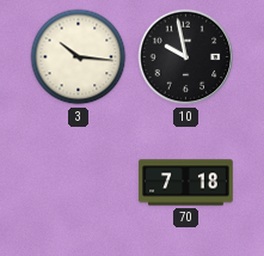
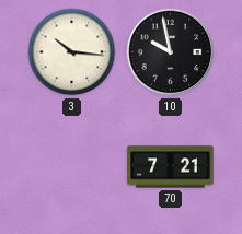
70: 7:18 -> 7:21
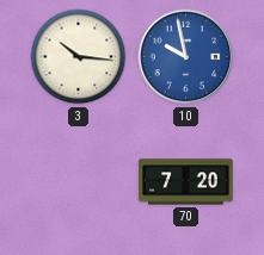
10 dial: black -> blue
70: 7:21 -> 7:20
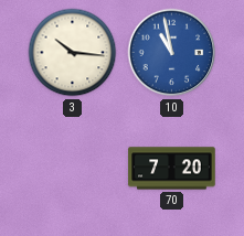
10: 9:58 -> 10:58
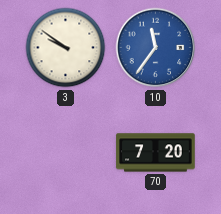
3: 10:16 -> 9:51
10: 10:58 -> 11:36
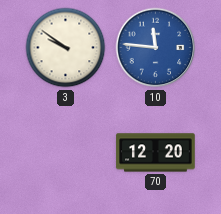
10: 11:36 -> 11:46
70: 7:20 -> 12:20
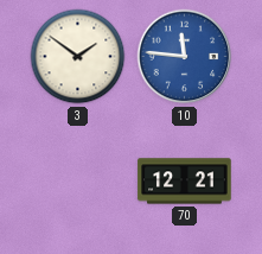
3: 9:51 -> 1:51
70: 12:20 -> 12:21
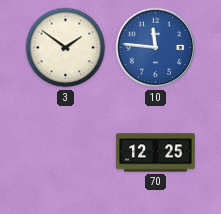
70: 12:21 -> 12:25
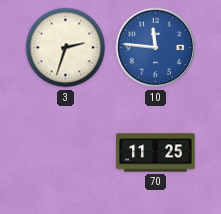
3: 1:51 -> 2:33
70: 12:25 -> 11:25
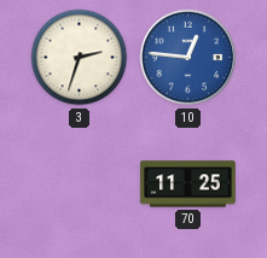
10: 11:46 -> 12:46
